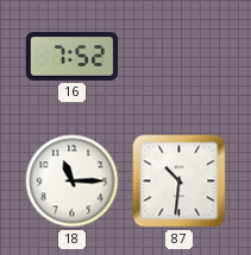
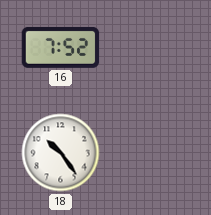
18: 11:15 -> 10:24
87: 10:31 -> none
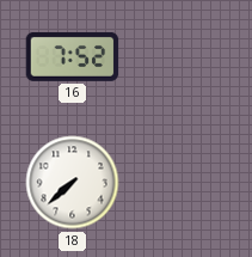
18: 10:24 -> 7:38
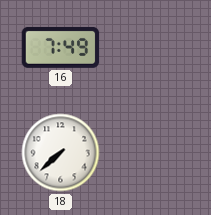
16: 7:52 -> 7:49
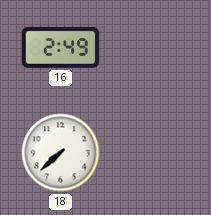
16: 7:49 -> 2:49
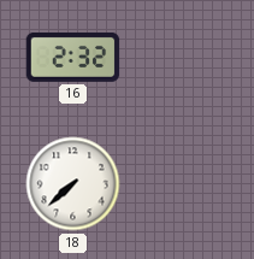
16: 2:49 -> 2:32
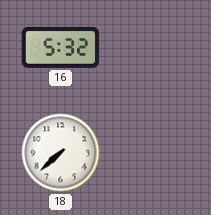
16: 2:32 -> 5:32
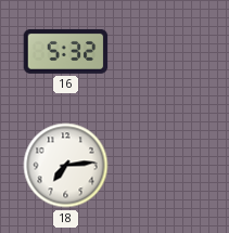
18: 7:38 -> 7:14
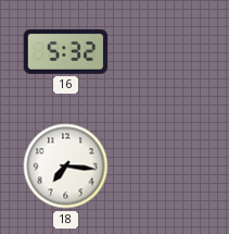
18: 7:14 -> 7:16
